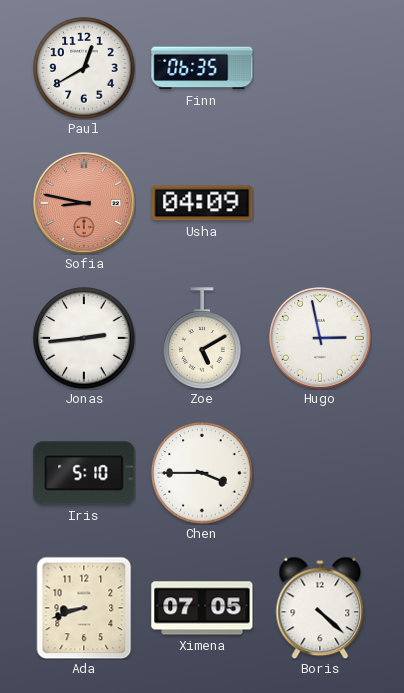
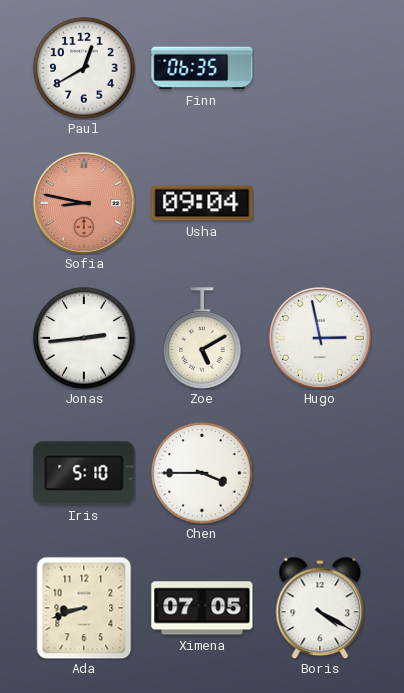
Usha: 04:09 -> 09:04
Boris: 4:22 -> 4:20
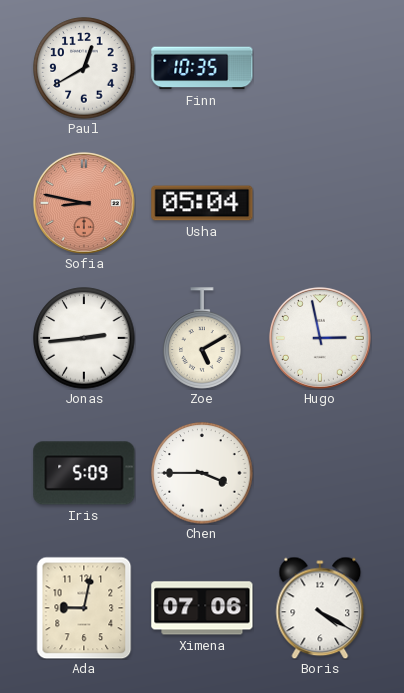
Finn: 06:35 -> 10:35
Usha: 09:04 -> 05:04
Iris: 5:10 -> 5:09
Ada: 8:42 -> 9:02
Ximena: 07:05 -> 07:06
